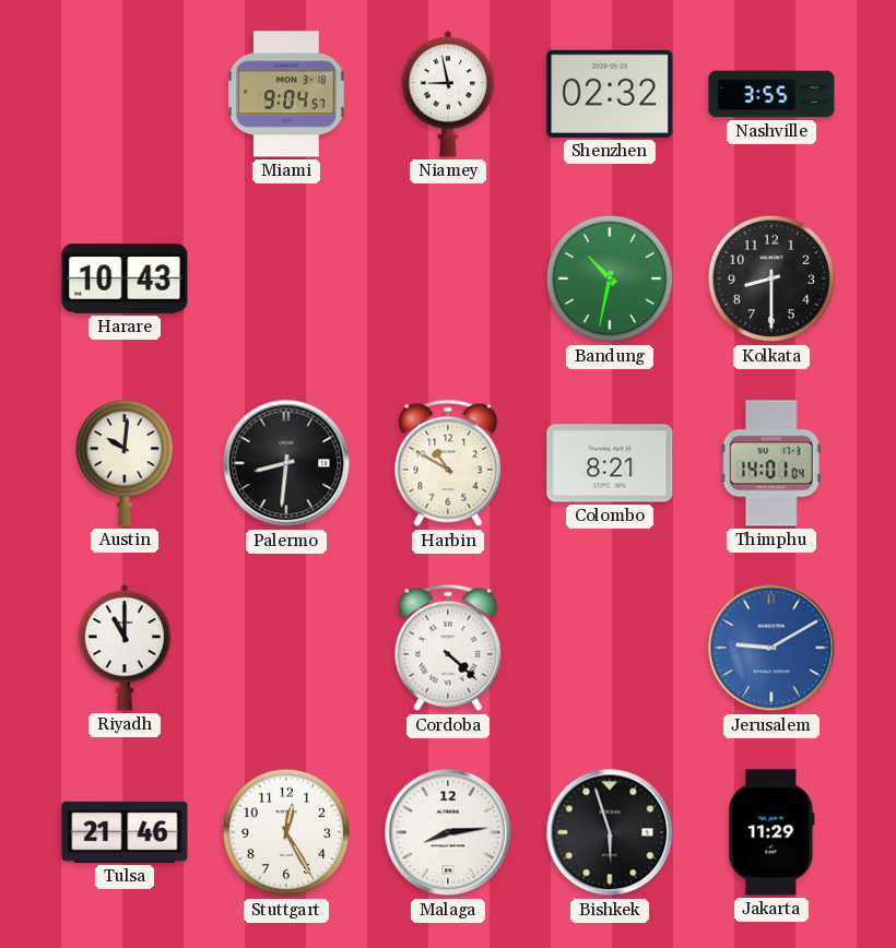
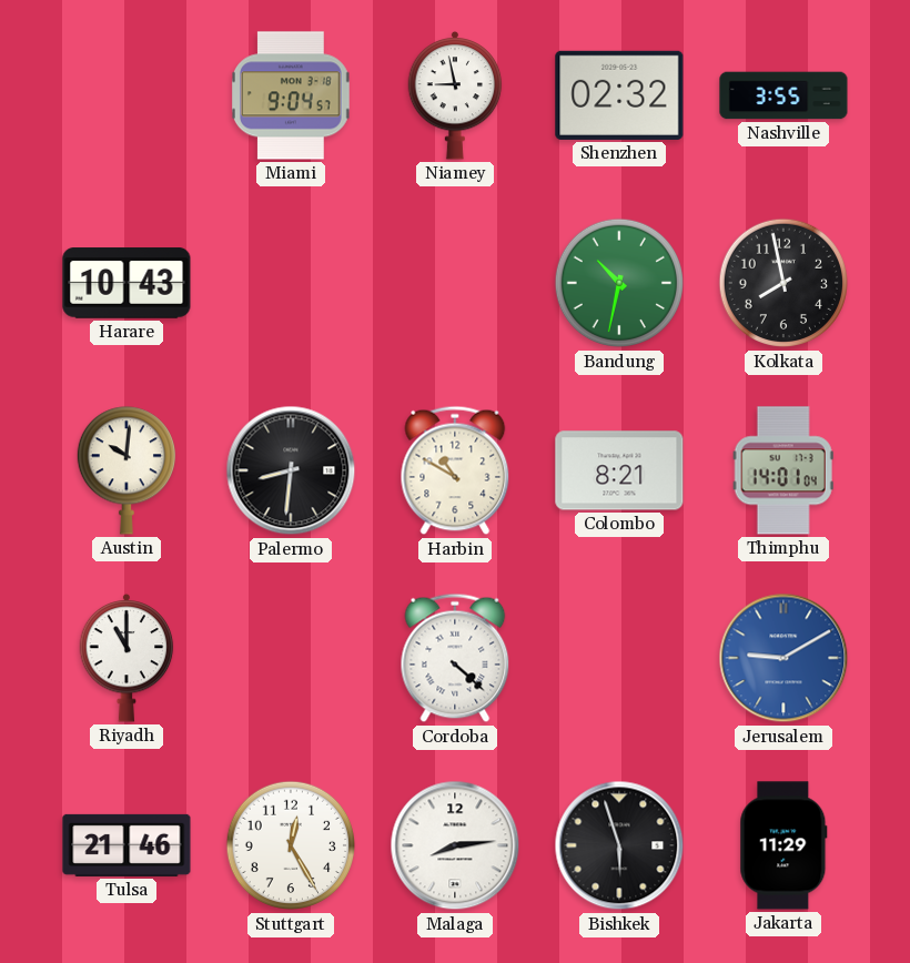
Kolkata: 8:30 -> 7:58
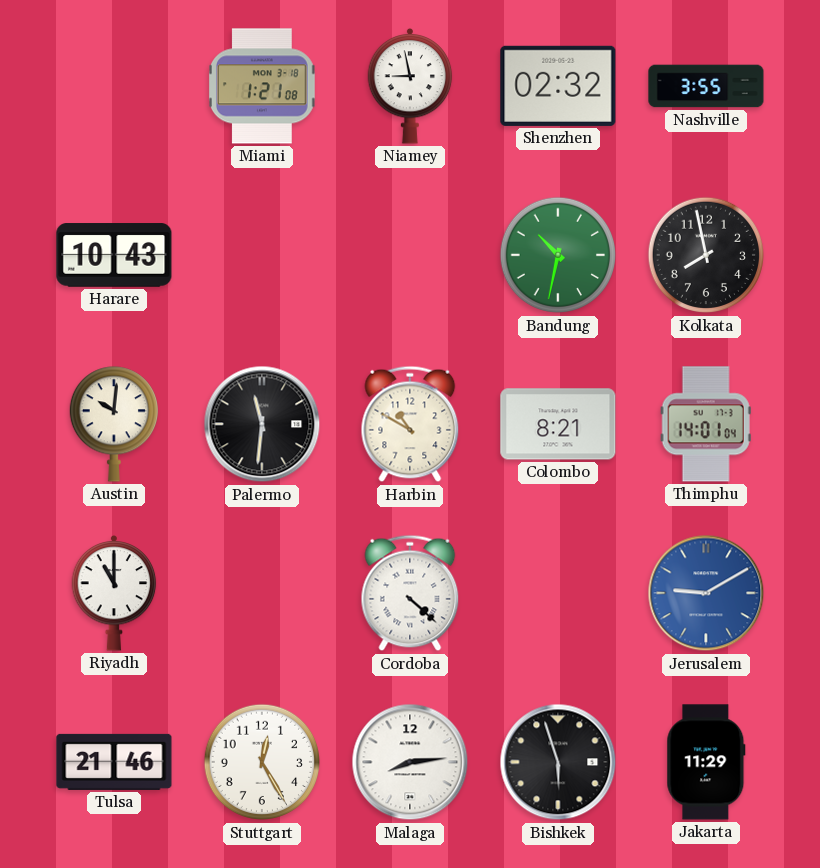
Miami: 9:04 -> 1:21
Palermo: 8:31 -> 11:31
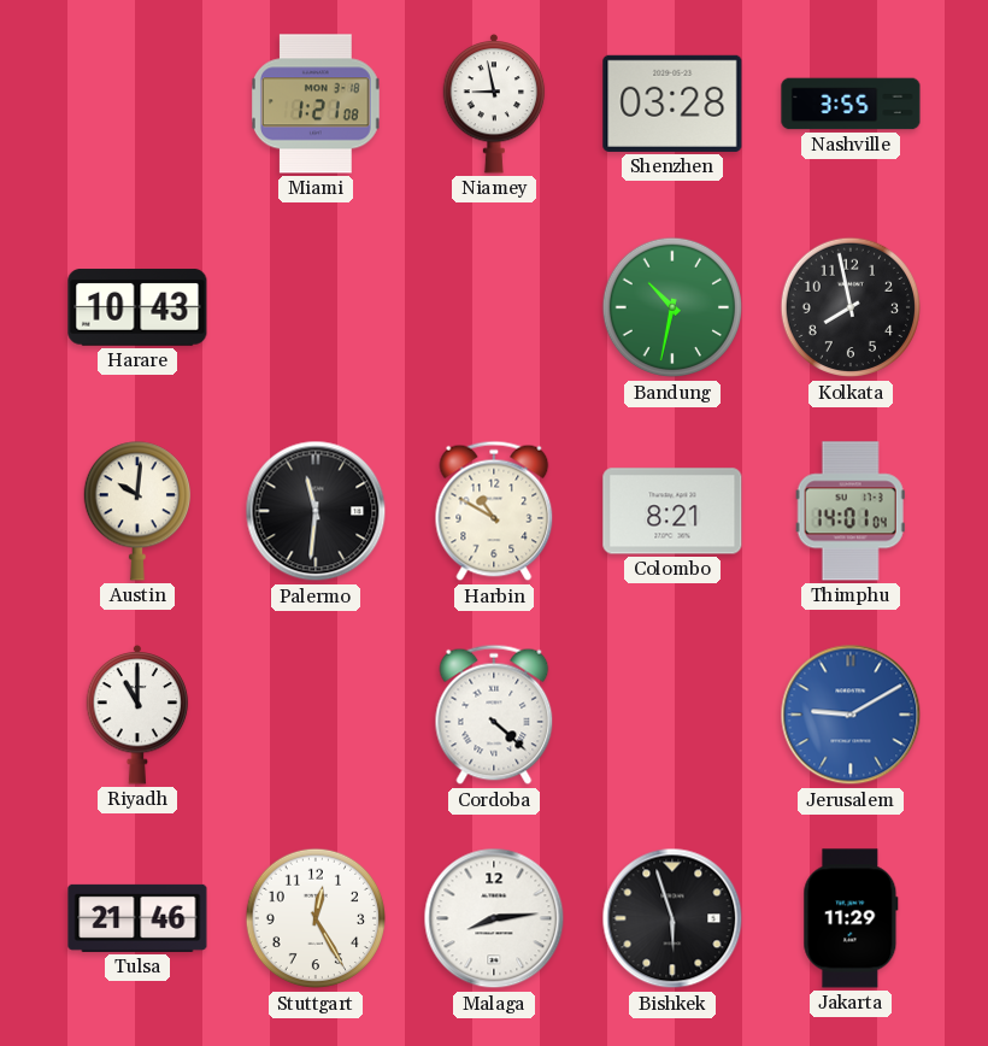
Shenzhen: 02:32 -> 03:28
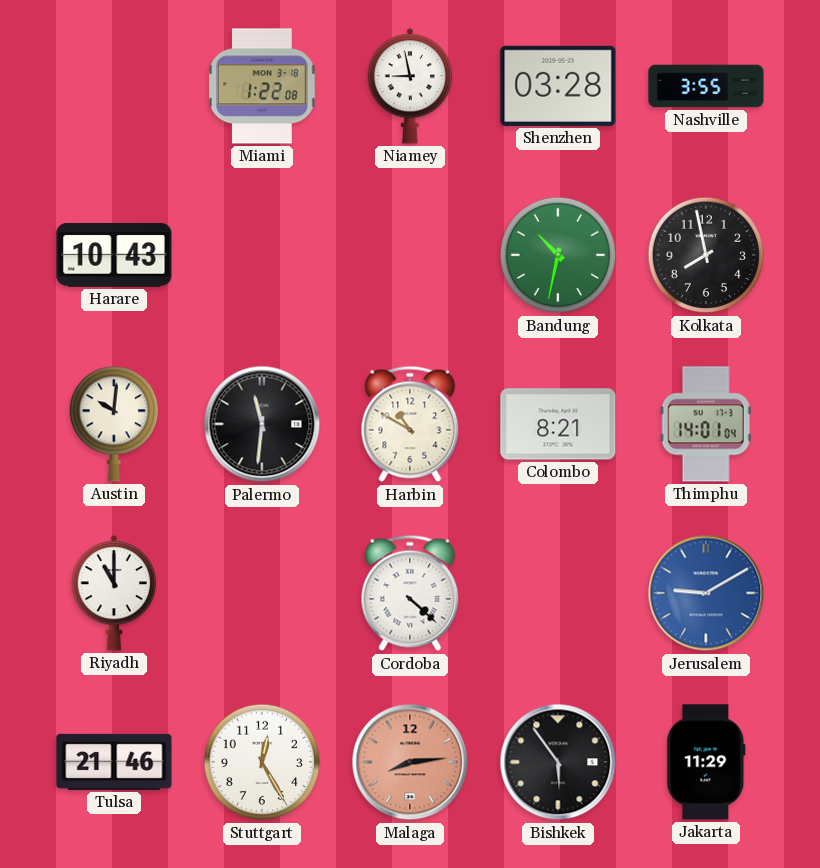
Miami: 1:21 -> 1:22
Malaga dial: white -> salmon
Bishkek: 5:57 -> 5:54
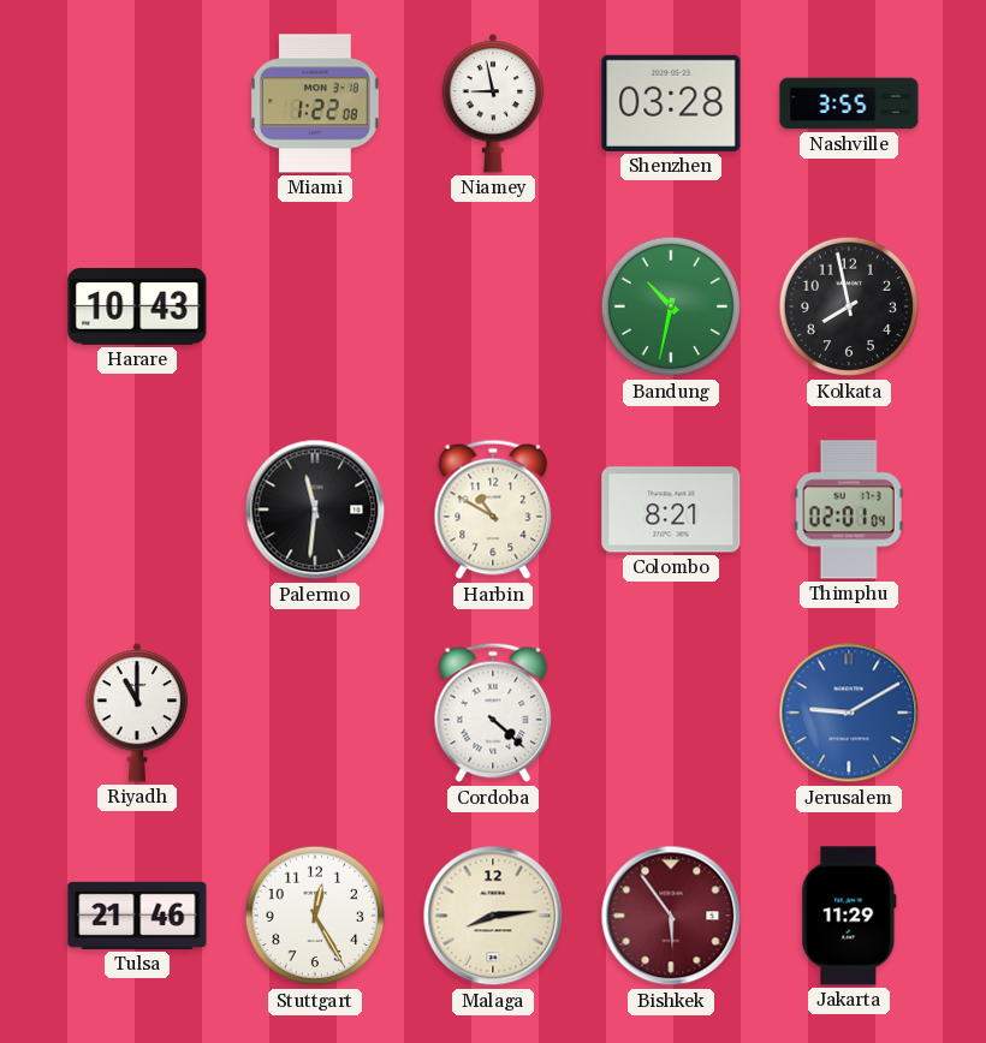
Austin: 10:01 -> none
Thimphu: 14:01 -> 02:01
Malaga dial: salmon -> cream
Bishkek dial: black -> burgundy
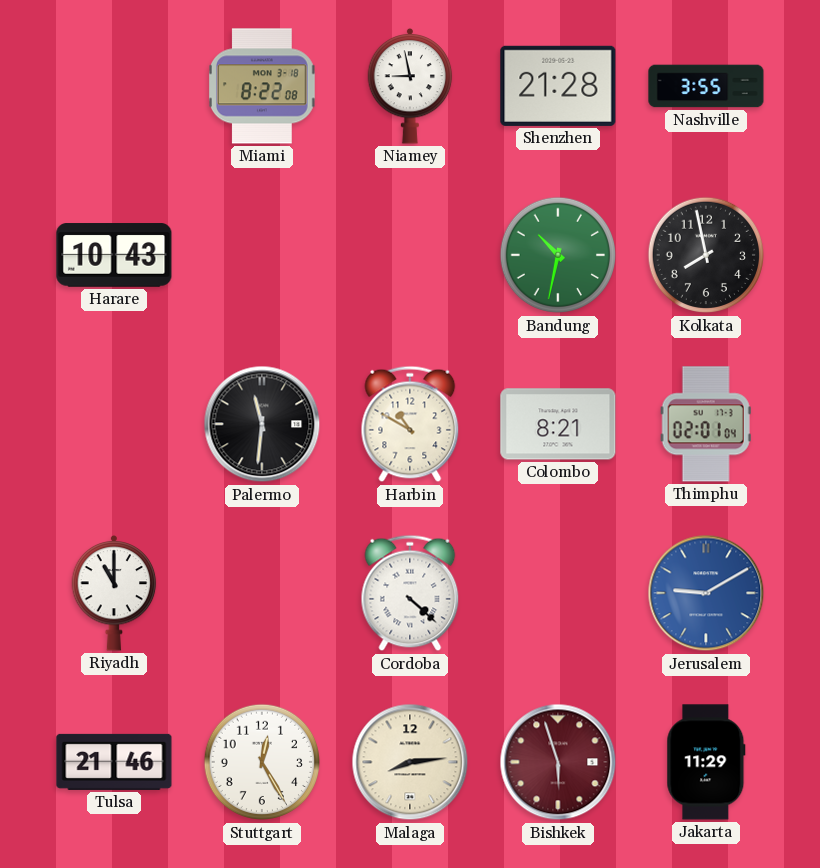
Miami: 1:22 -> 8:22
Shenzhen: 03:28 -> 21:28
Bishkek: 5:54 -> 5:57
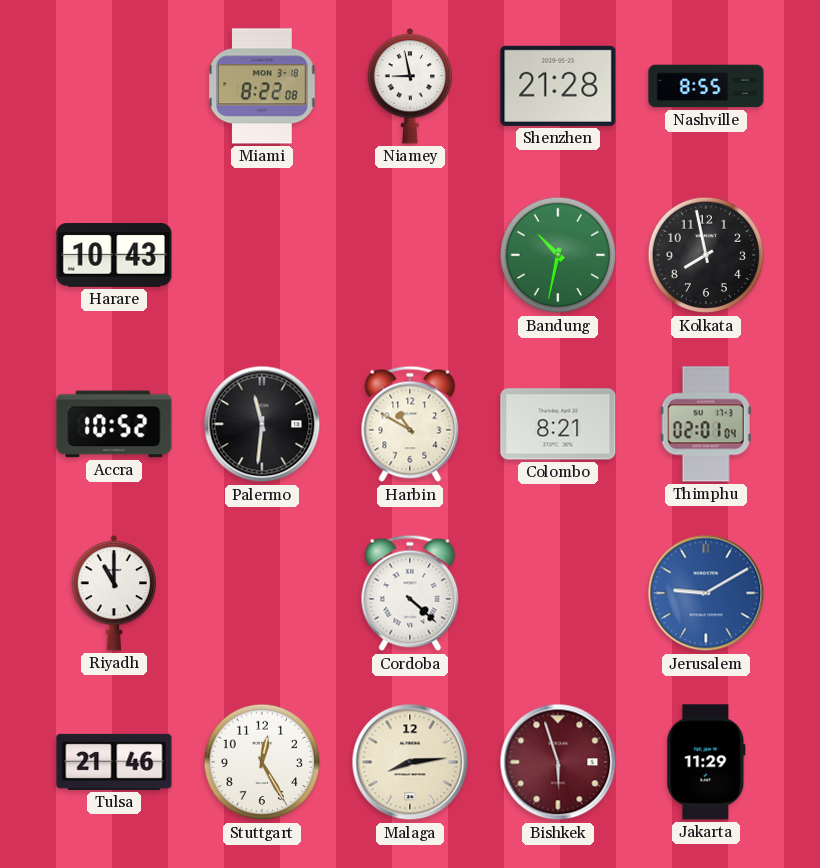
Nashville: 3:55 -> 8:55
Accra: none -> 10:52
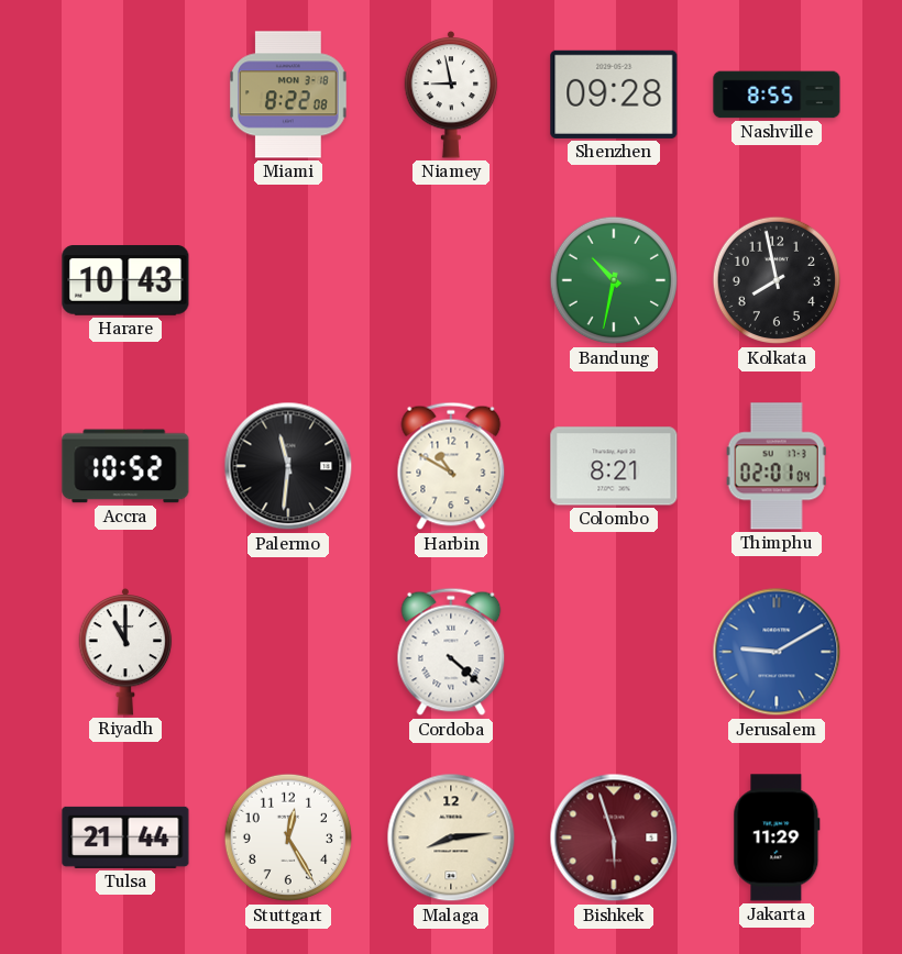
Shenzhen: 21:28 -> 09:28
Tulsa: 21:46 -> 21:44
